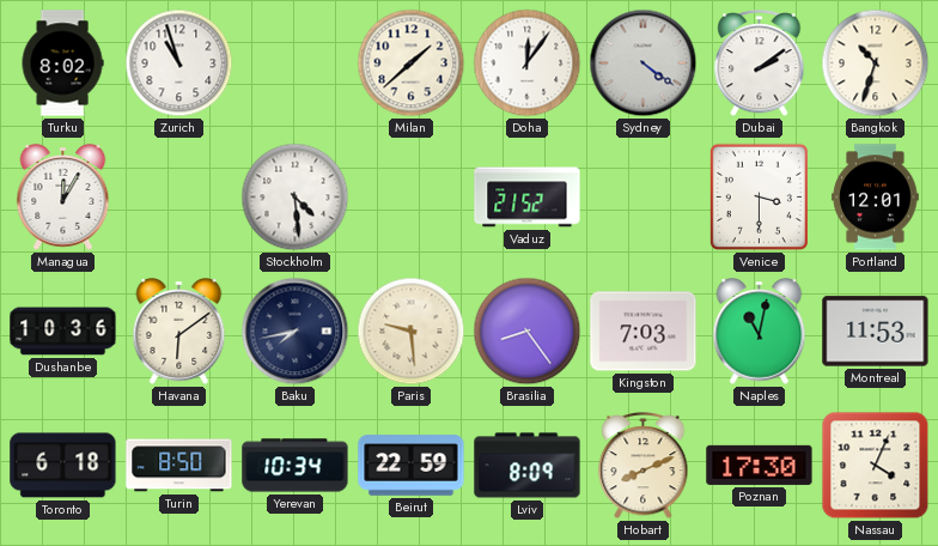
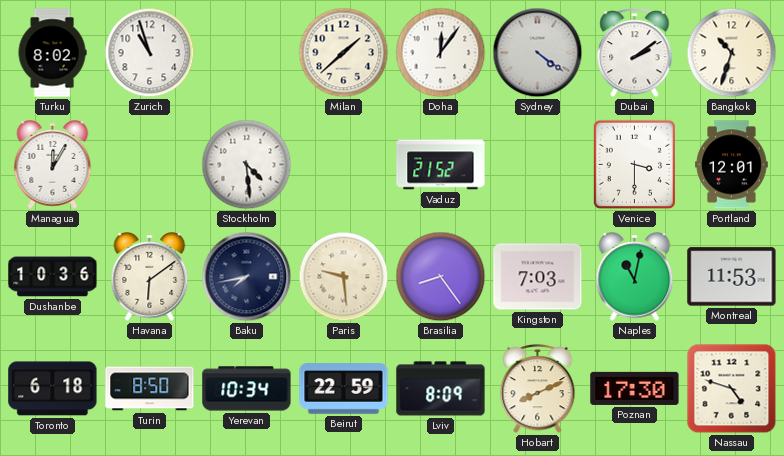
Nassau: 4:04 -> 4:48
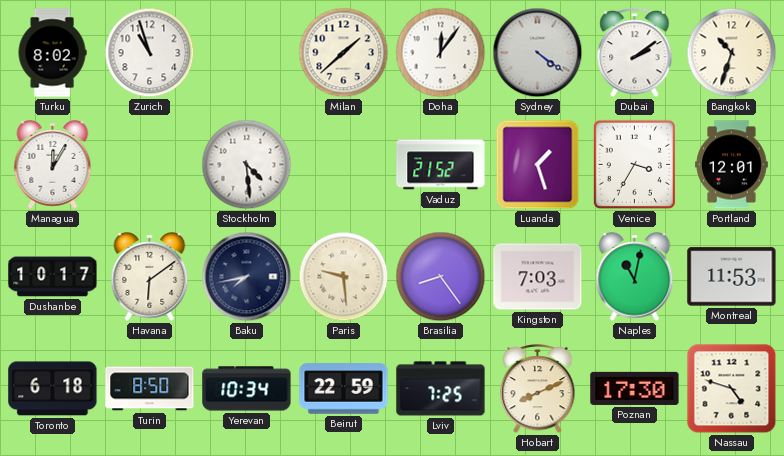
Luanda: none -> 1:27
Venice: 3:30 -> 3:35
Dushanbe: 10:36 -> 10:17
Lviv: 8:09 -> 7:25
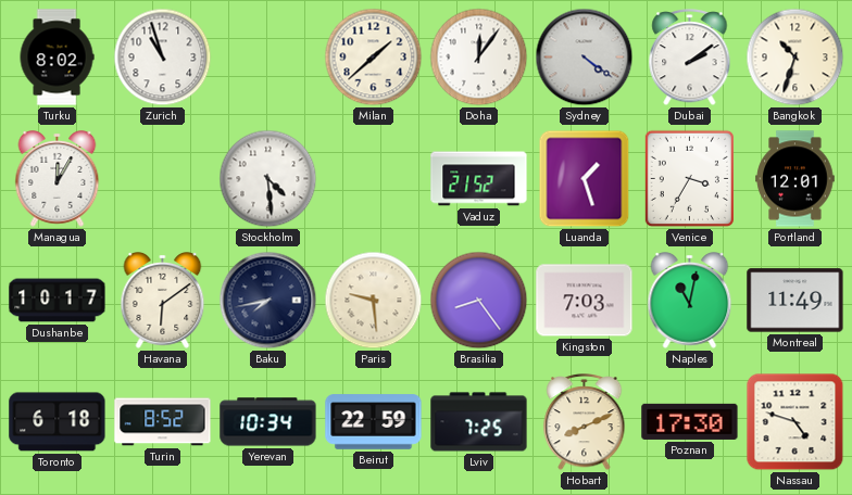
Montreal: 11:53 -> 11:49
Turin: 8:50 -> 8:52
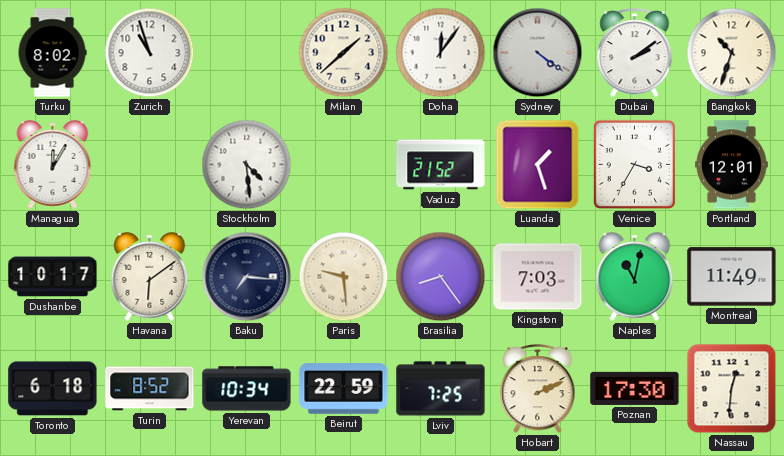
Baku: 7:43 -> 7:16
Hobart: 8:11 -> 2:11
Nassau: 4:48 -> 12:31
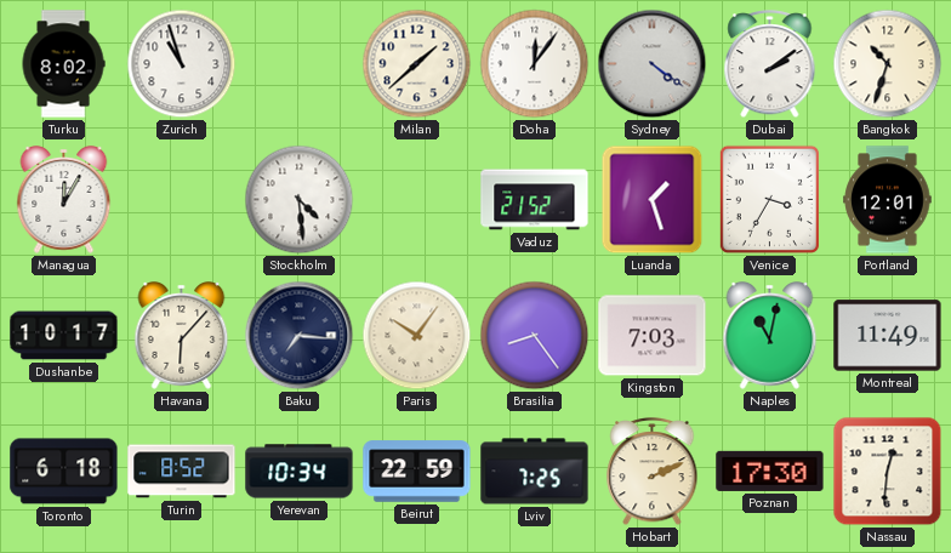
Havana: 6:09 -> 6:07
Paris: 9:29 -> 10:06
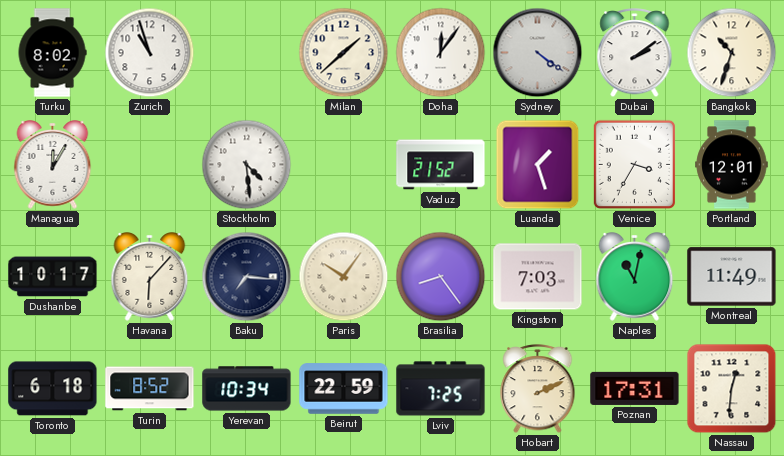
Poznan: 17:30 -> 17:31
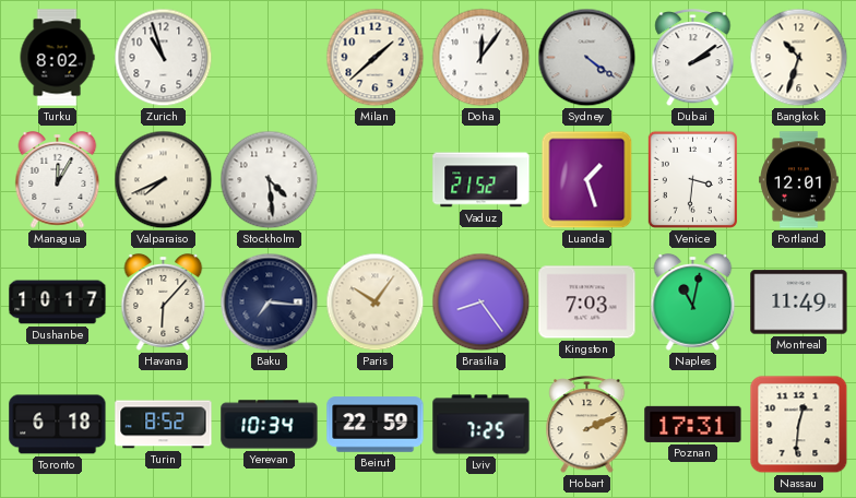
Valparaiso: none -> 7:41
Venice: 3:35 -> 3:31
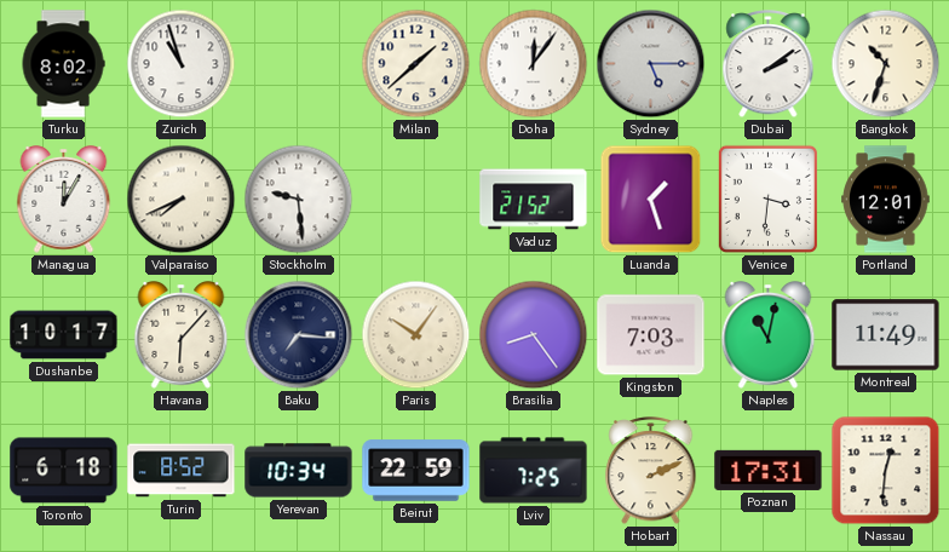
Sydney: 4:21 -> 5:15
Stockholm: 4:29 -> 9:29
